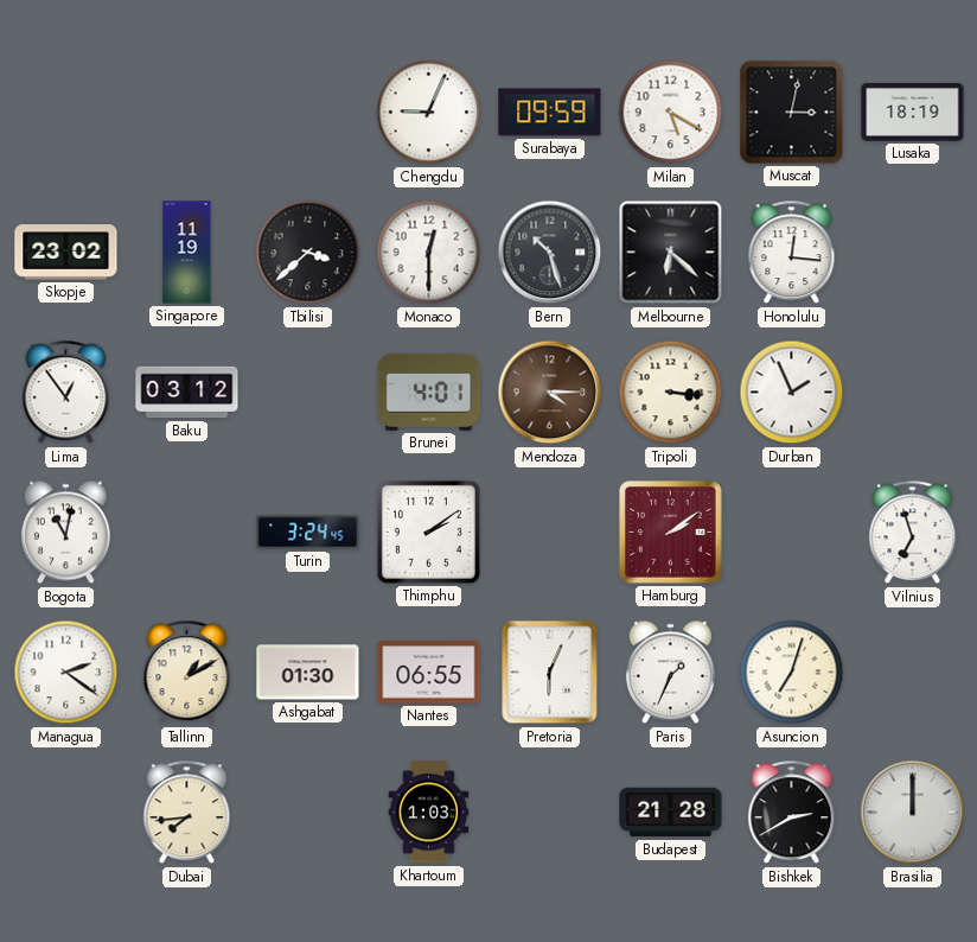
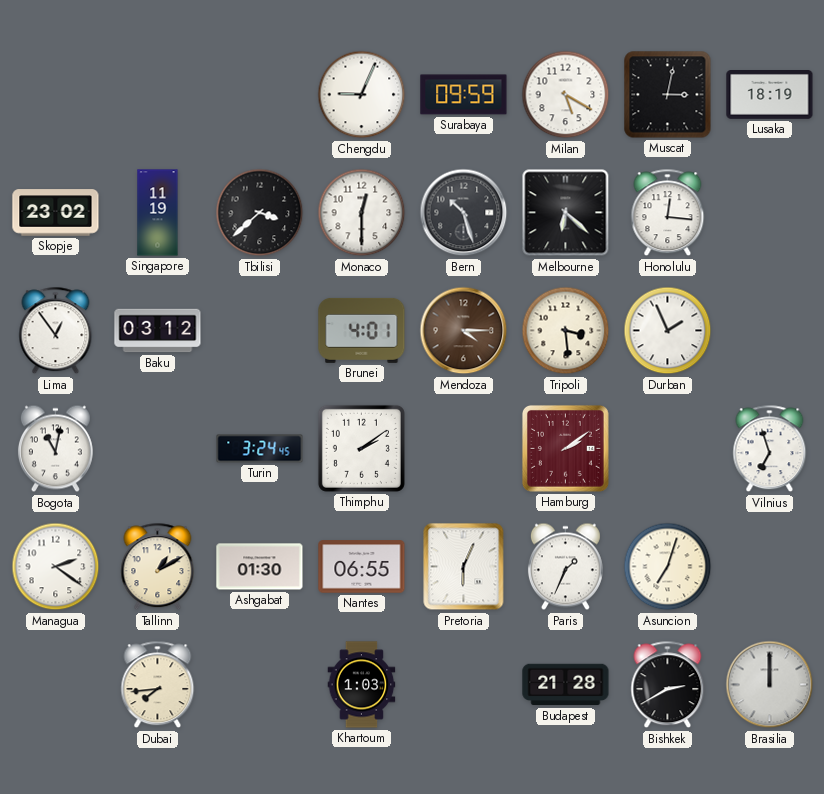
Tripoli: 3:16 -> 3:29
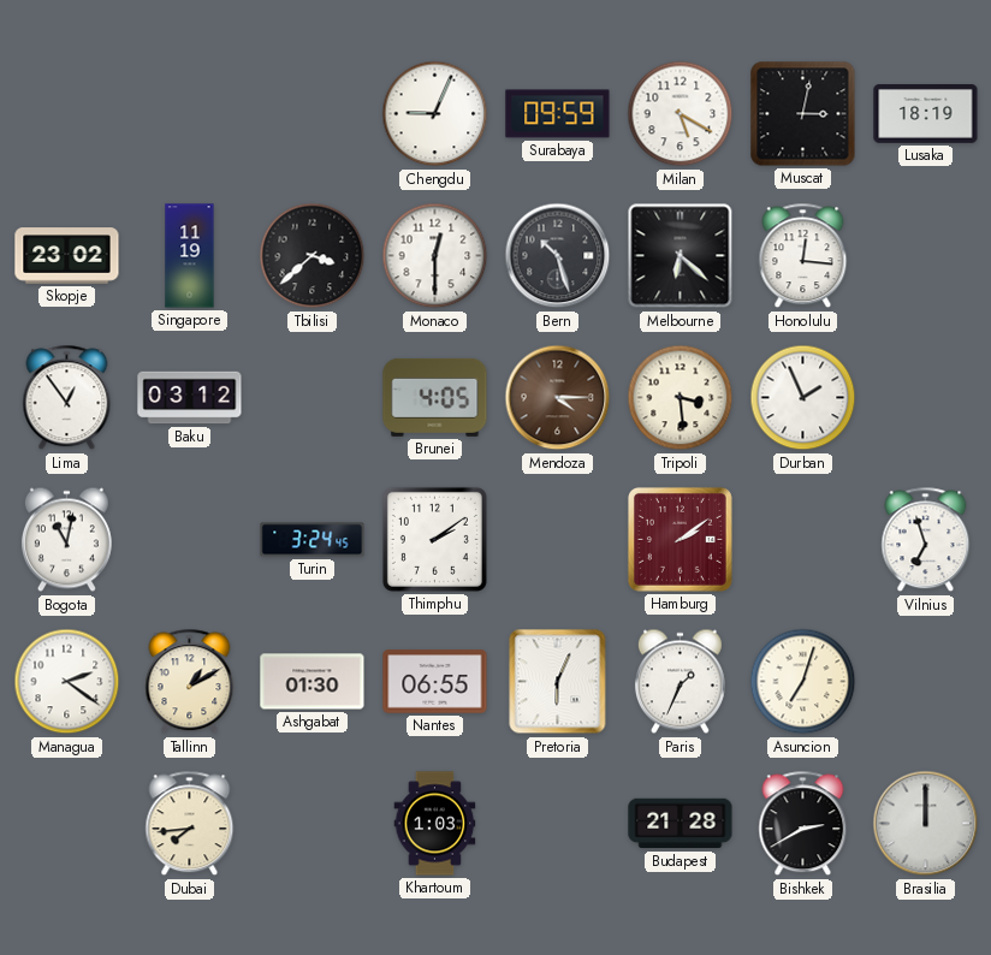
Brunei: 4:01 -> 4:05
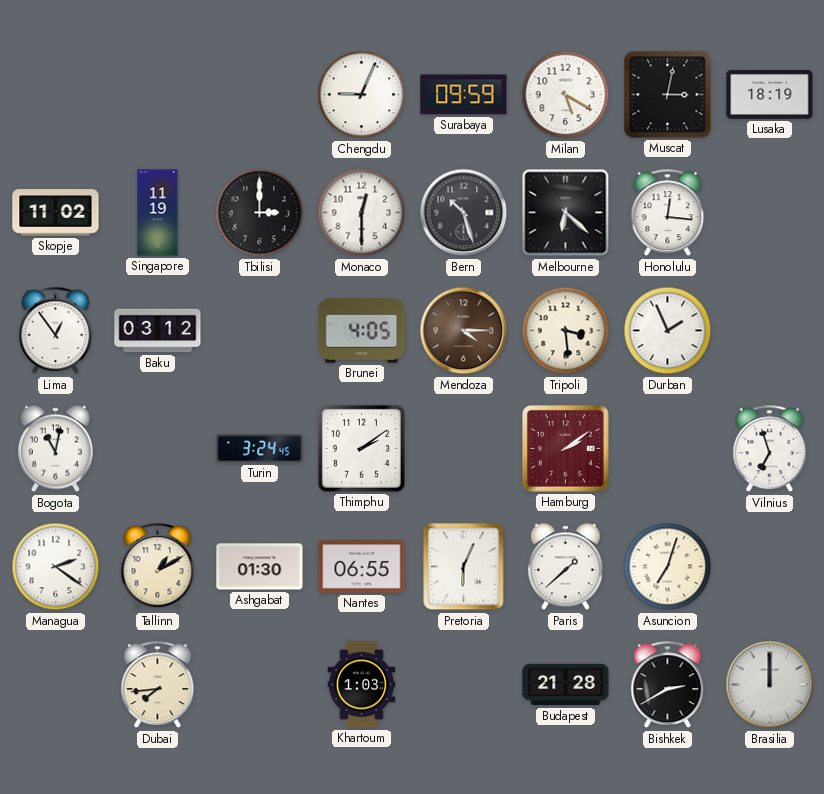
Skopje: 23:02 -> 11:02
Tbilisi: 3:38 -> 3:00
Paris: 1:34 -> 1:38
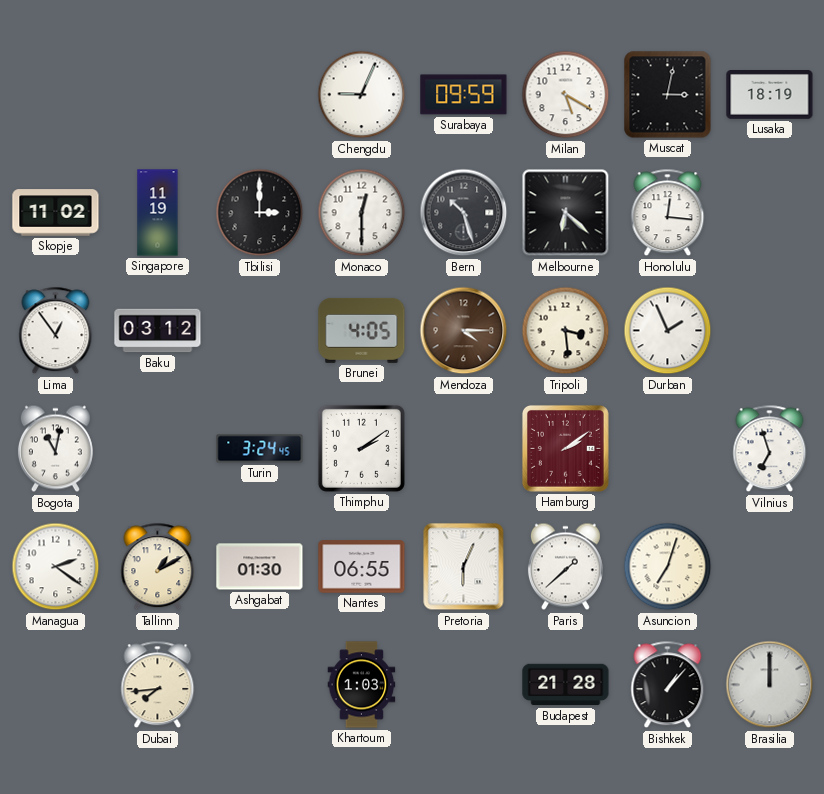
Bishkek: 2:40 -> 1:07
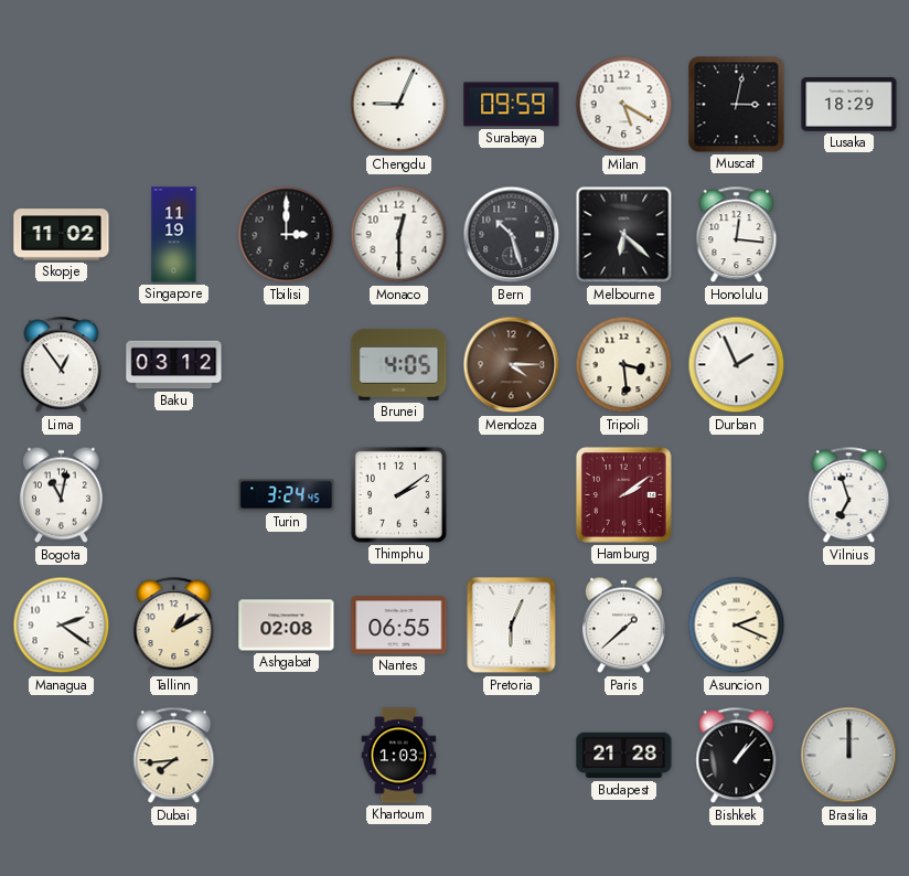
Lusaka: 18:19 -> 18:29
Ashgabat: 01:30 -> 02:08
Asuncion: 7:03 -> 2:19
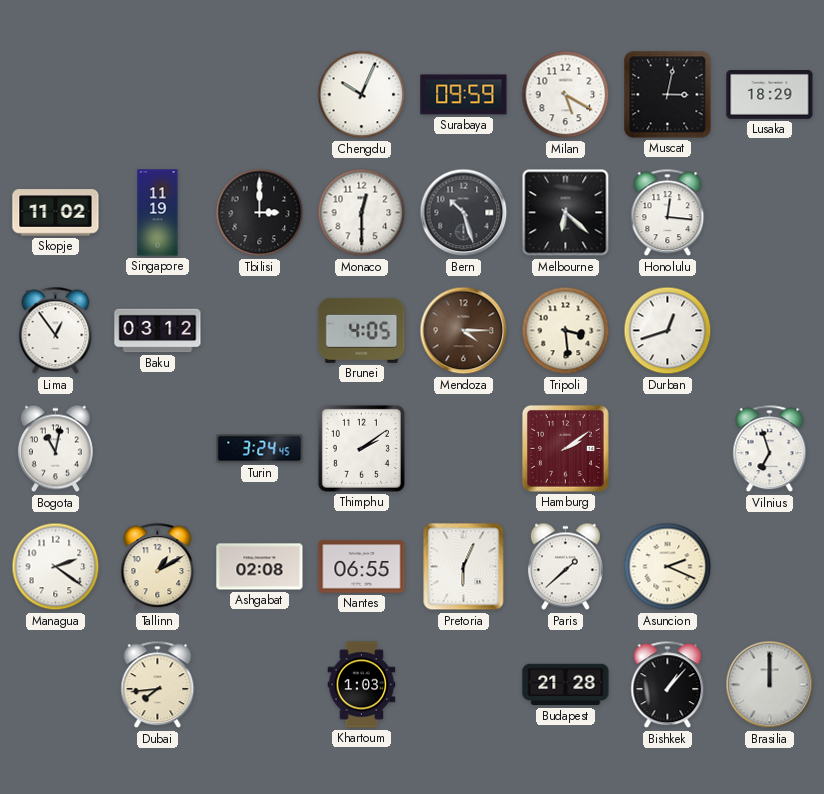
Chengdu: 9:04 -> 10:04
Durban: 1:56 -> 12:42
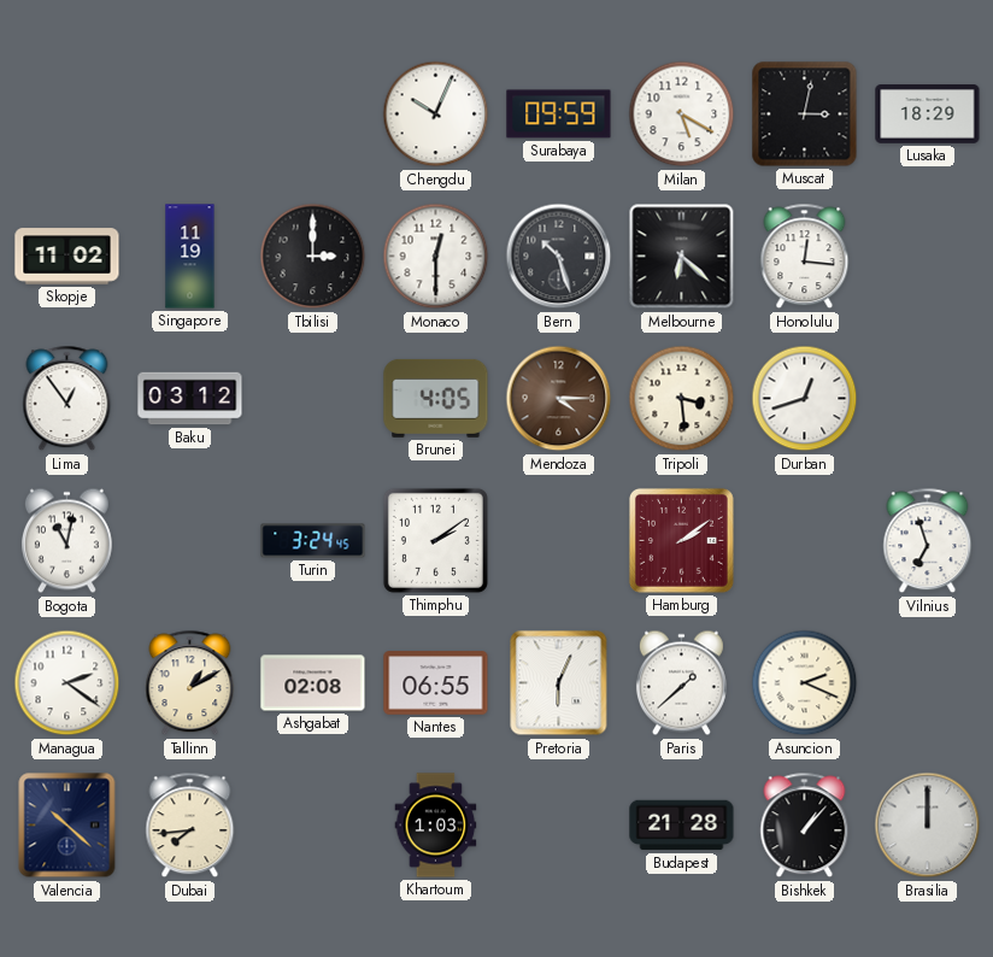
Valencia: none -> 10:22
